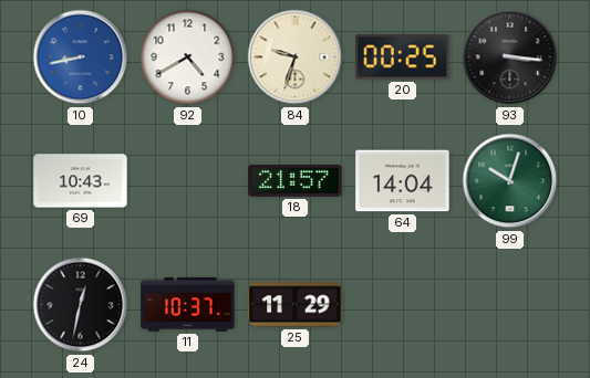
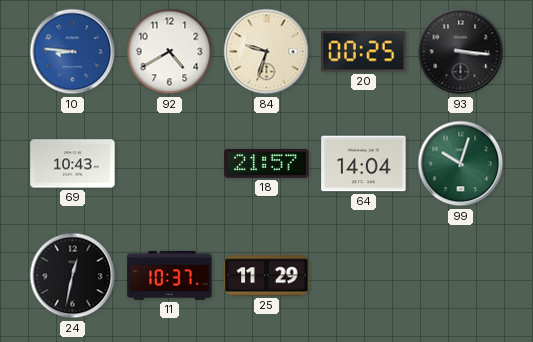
10: 8:43 -> 8:46
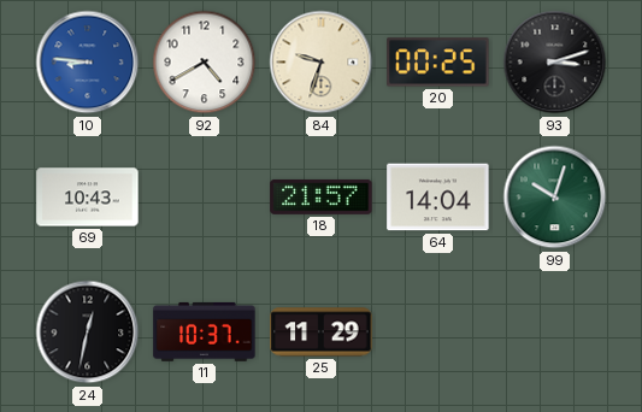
93: 3:16 -> 3:12
